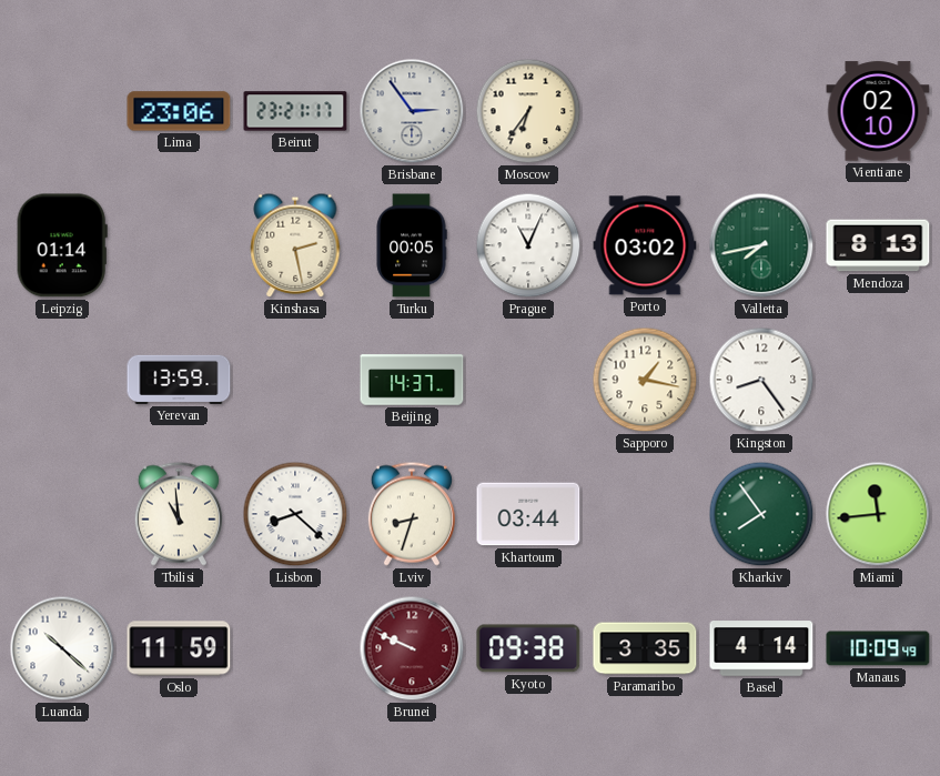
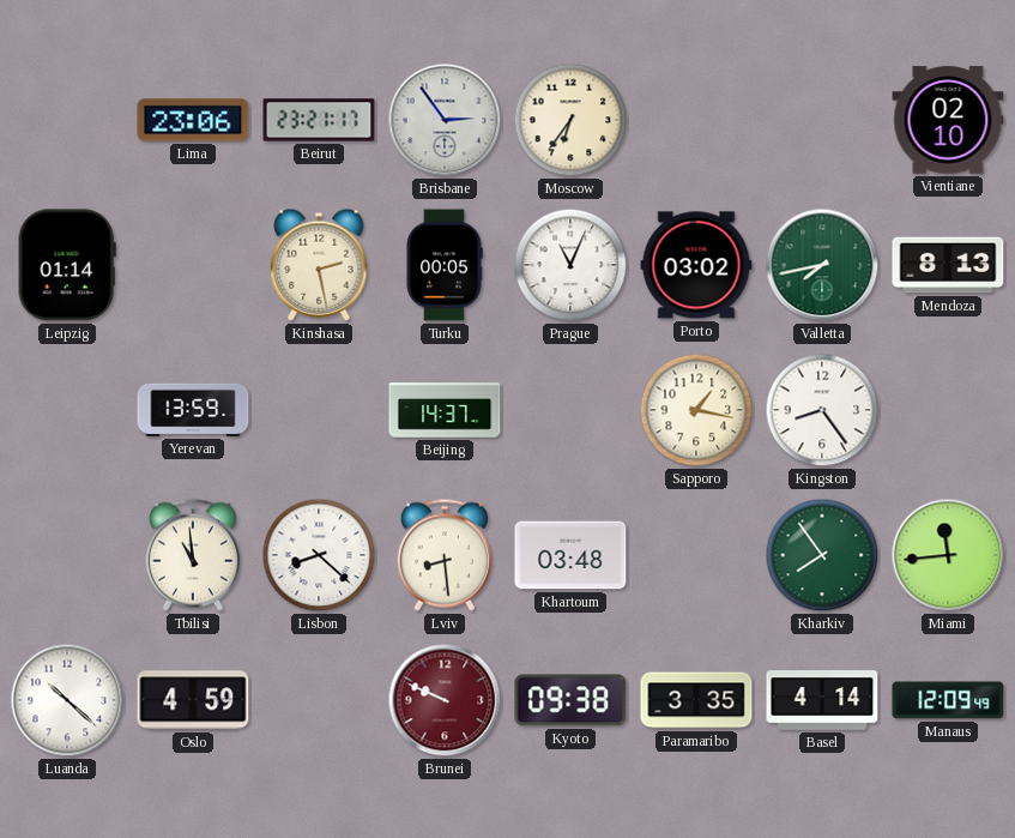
Lviv: 8:33 -> 8:29
Khartoum: 03:44 -> 03:48
Oslo: 11:59 -> 4:59
Manaus: 10:09 -> 12:09
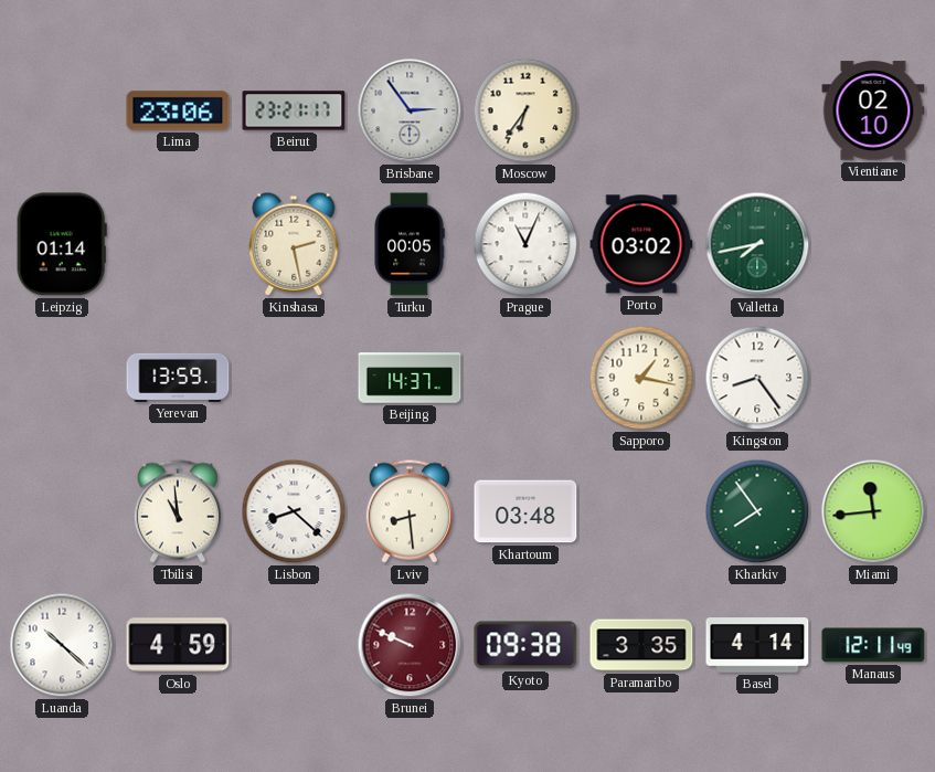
Mendoza: 8:13 -> none
Manaus: 12:09 -> 12:11
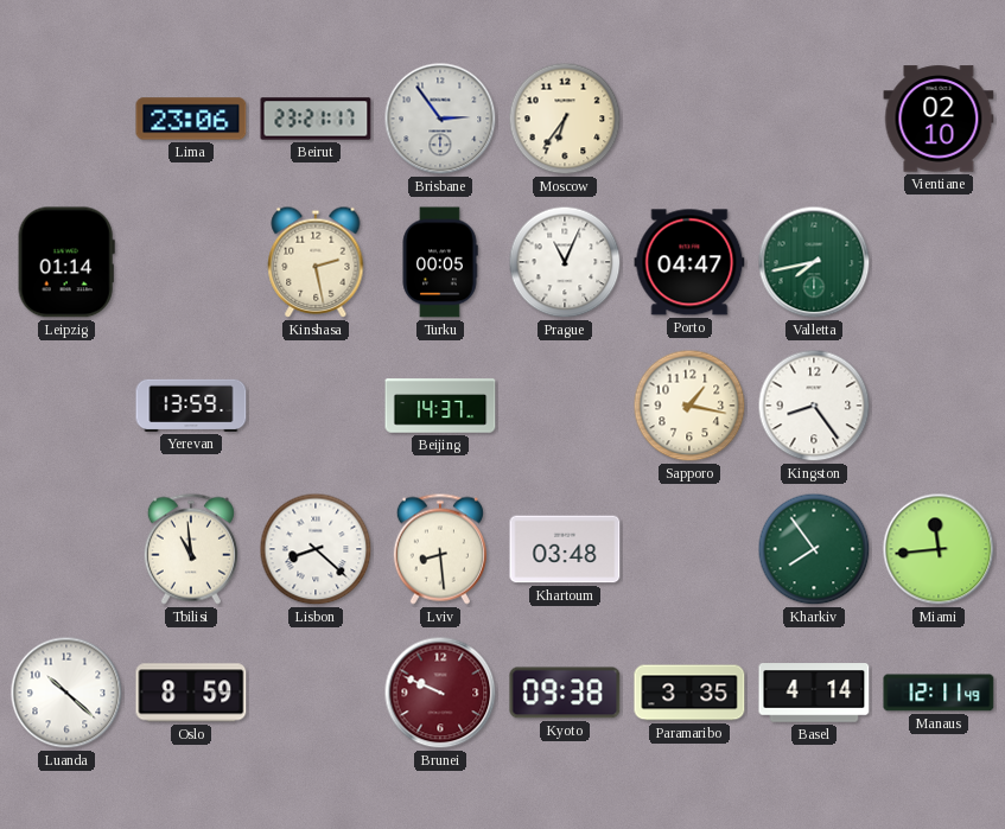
Porto: 03:02 -> 04:47
Oslo: 4:59 -> 8:59
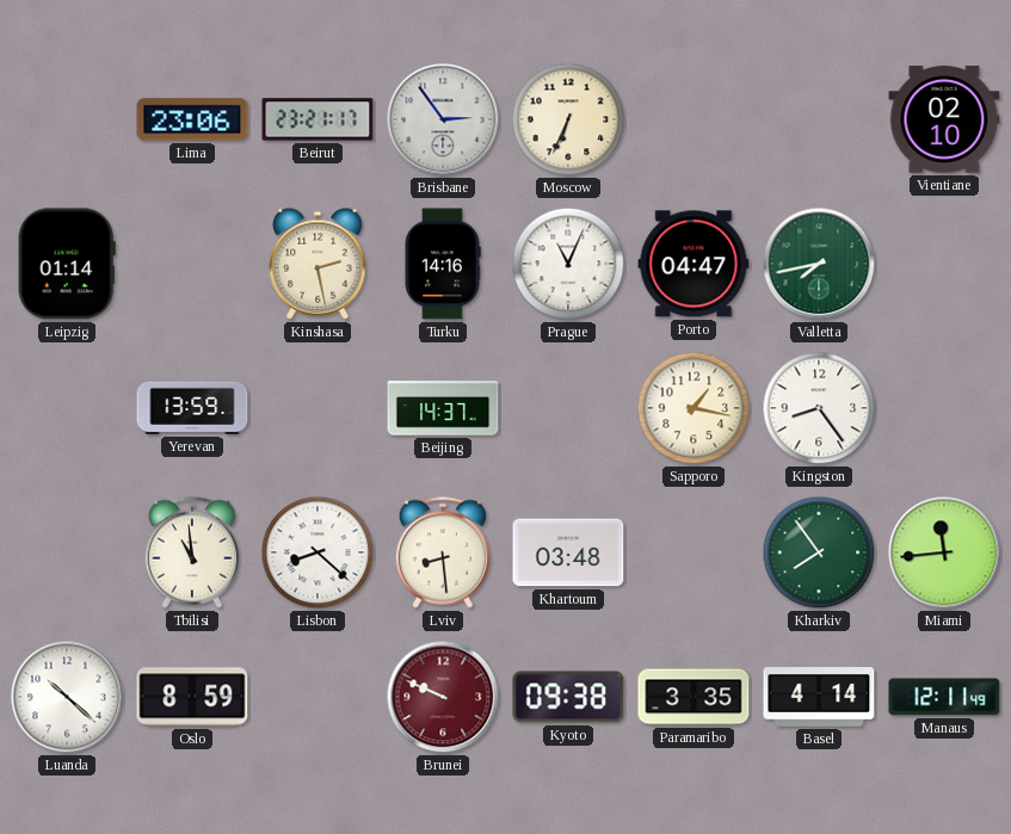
Moscow: 6:36 -> 6:34
Turku: 00:05 -> 14:16
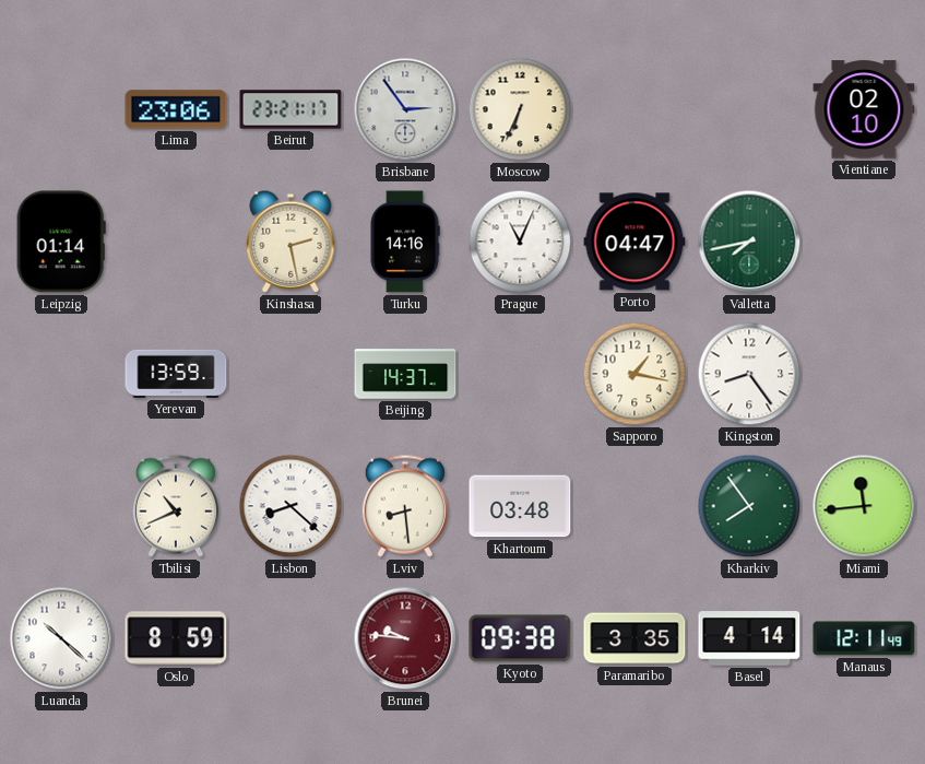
Tbilisi: 10:59 -> 10:41
Brunei: 9:49 -> 9:46
